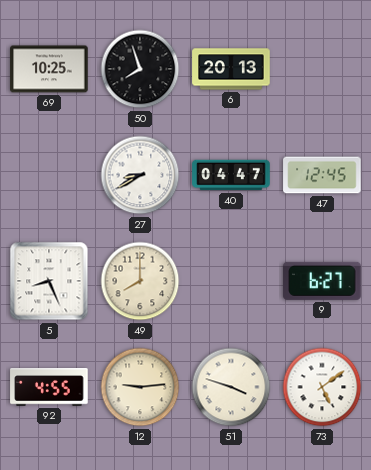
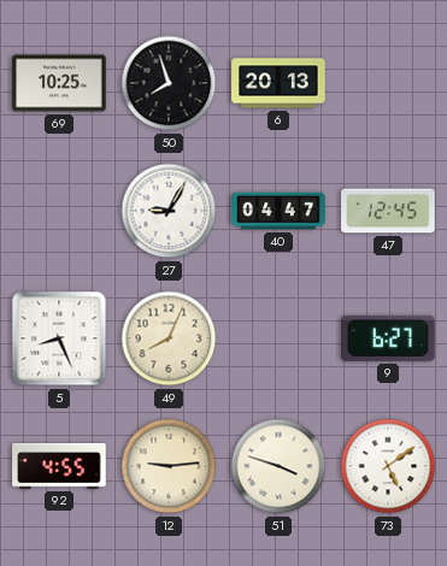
27: 8:40 -> 9:05
49: 8:00 -> 8:04
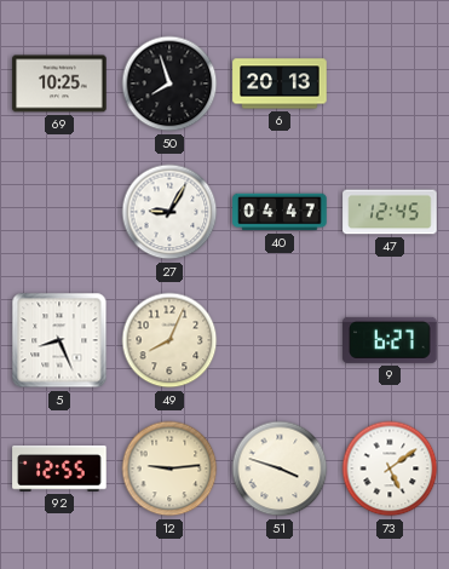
92: 4:55 -> 12:55
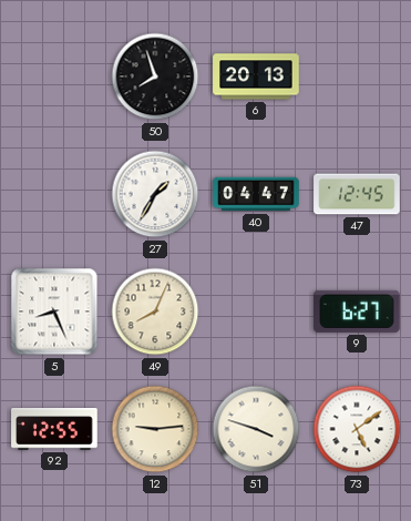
69: 10:25 -> none
27: 9:05 -> 1:35
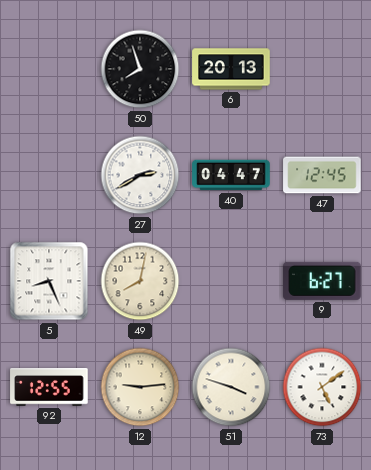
27: 1:35 -> 2:40
49: 8:04 -> 8:02
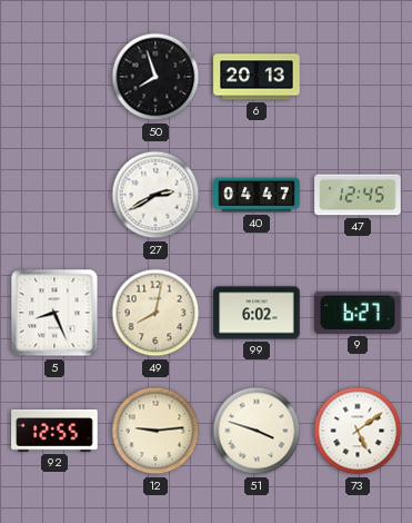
99: none -> 6:02
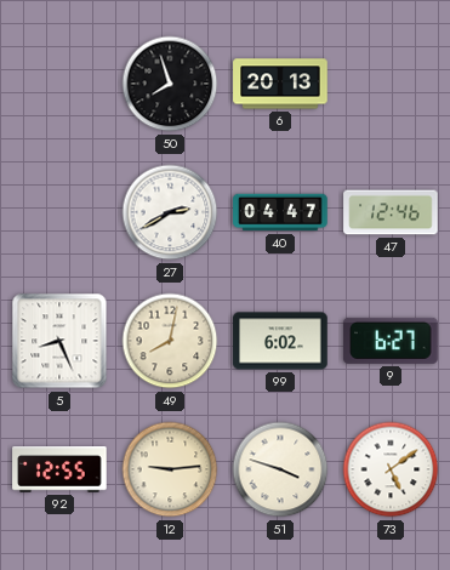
47: 12:45 -> 12:46
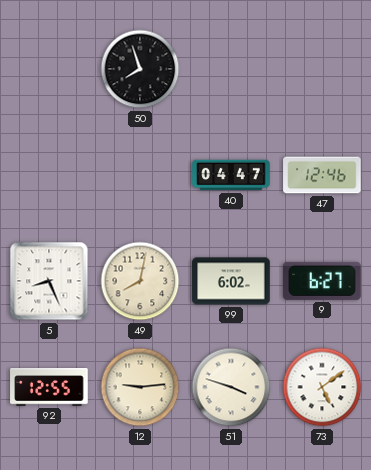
6: 20:13 -> none
27: 2:40 -> none
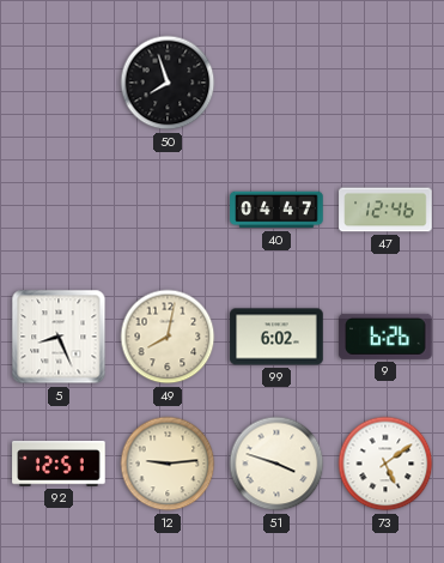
9: 6:27 -> 6:26
92: 12:55 -> 12:51
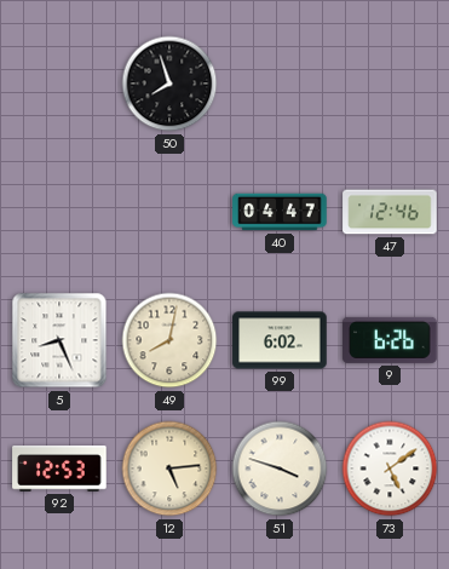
92: 12:51 -> 12:53
12: 9:14 -> 5:14
